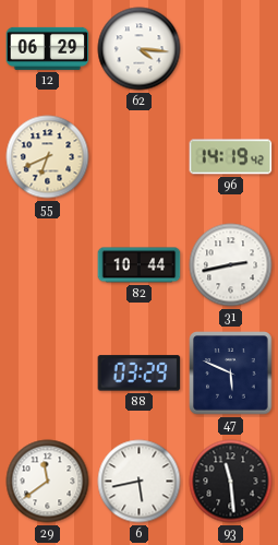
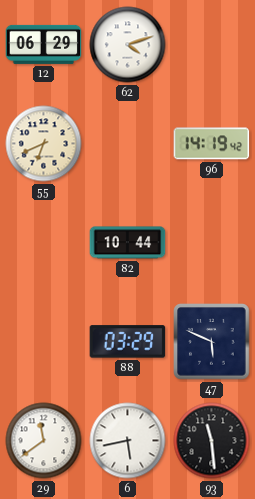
62: 4:16 -> 4:12
31: 2:43 -> none
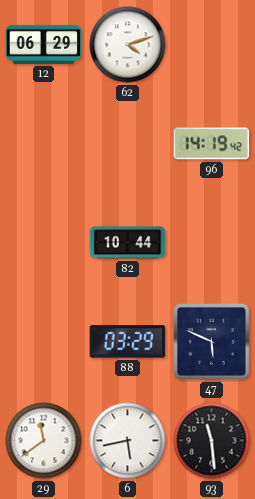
55: 6:41 -> none
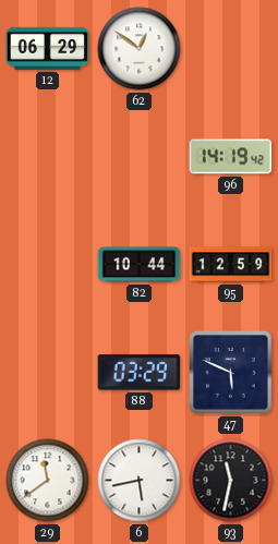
62: 4:12 -> 12:51
95: none -> 12:59
93: 11:29 -> 11:32
